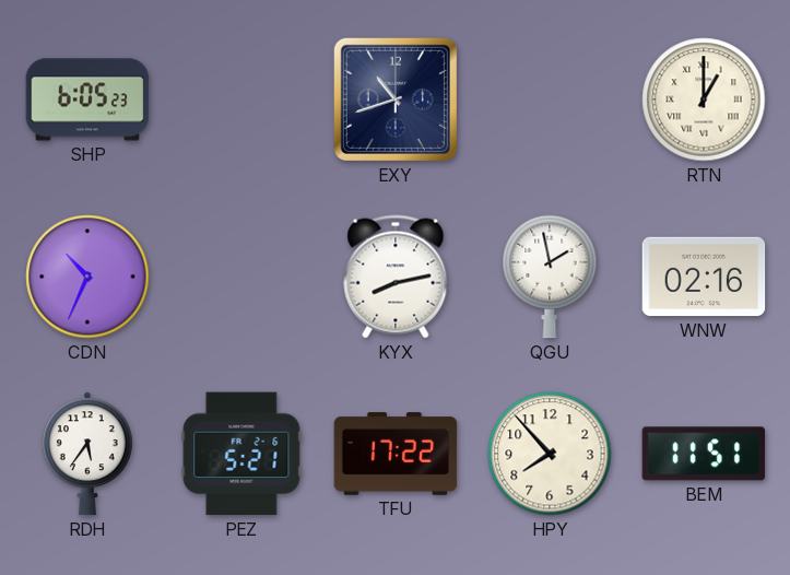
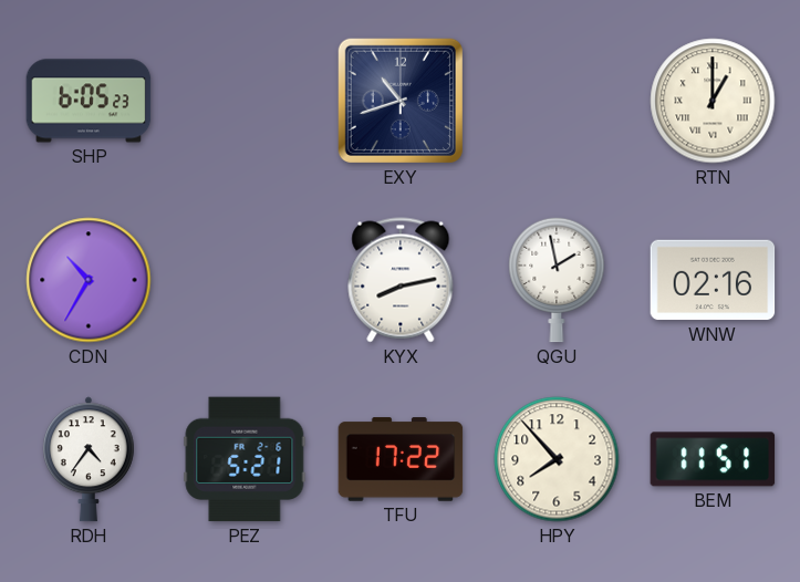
CDN: 10:34 -> 10:35
RDH: 5:36 -> 4:36
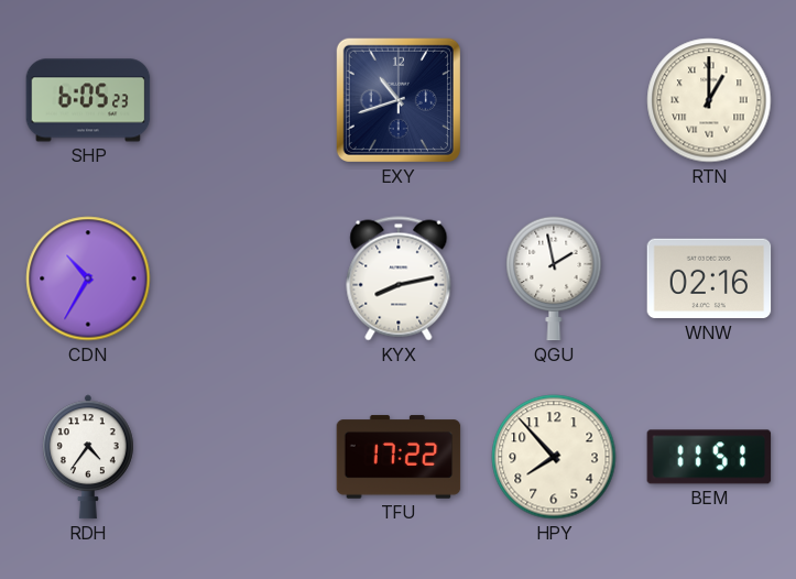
PEZ: 5:21 -> none
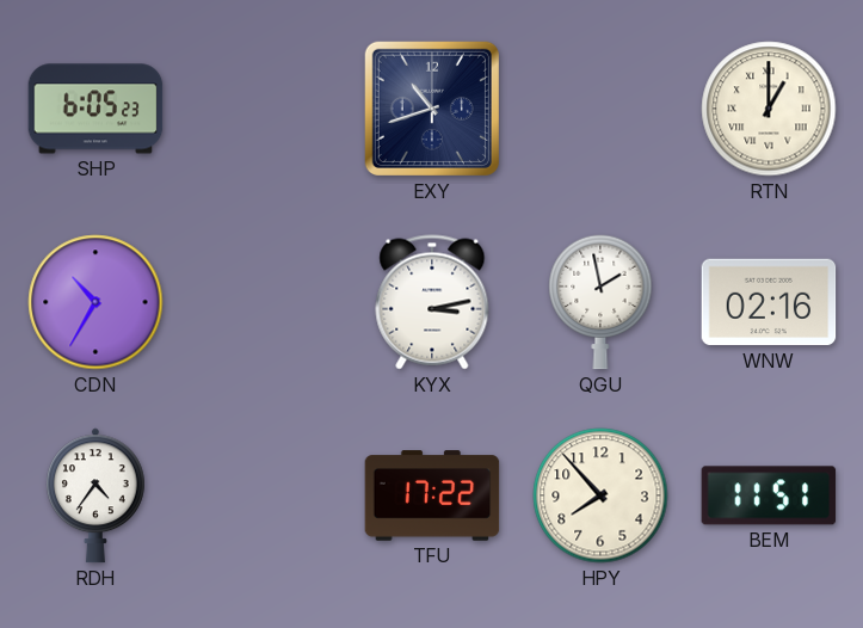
KYX: 8:13 -> 3:13
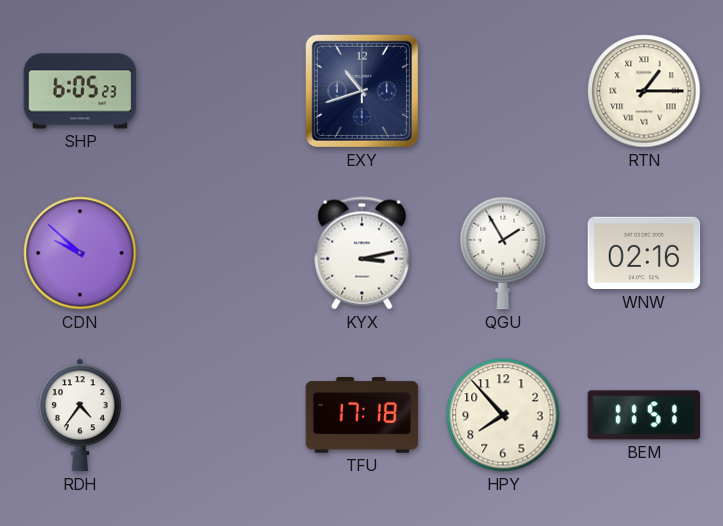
RTN: 1:00 -> 1:15
CDN: 10:35 -> 9:52
QGU: 1:58 -> 1:55
TFU: 17:22 -> 17:18
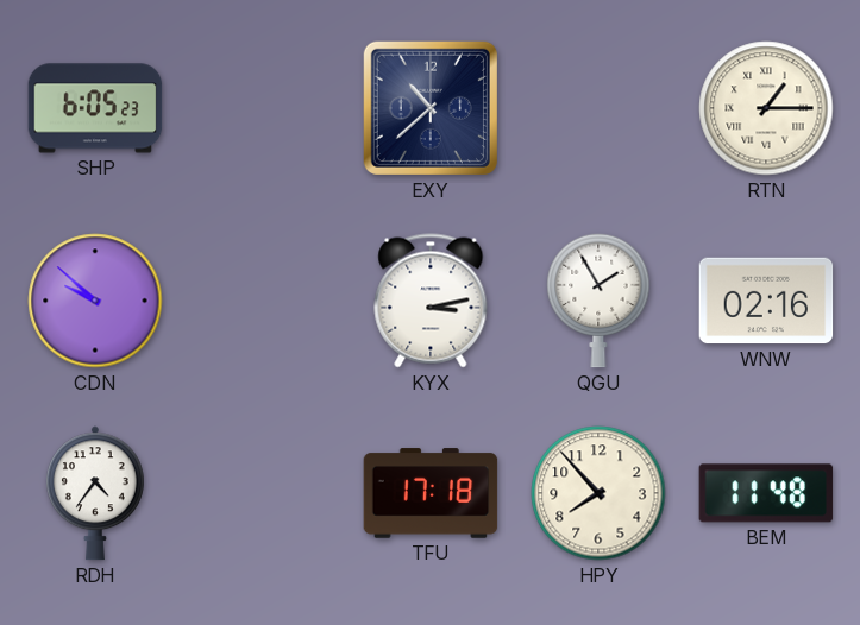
EXY: 10:42 -> 10:38
BEM: 11:51 -> 11:48
